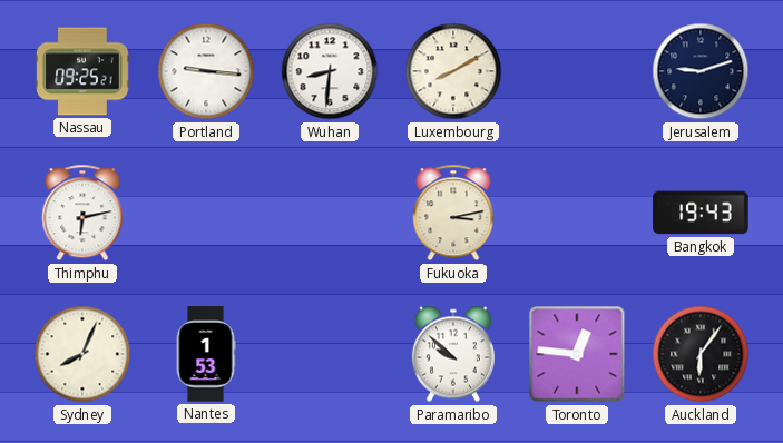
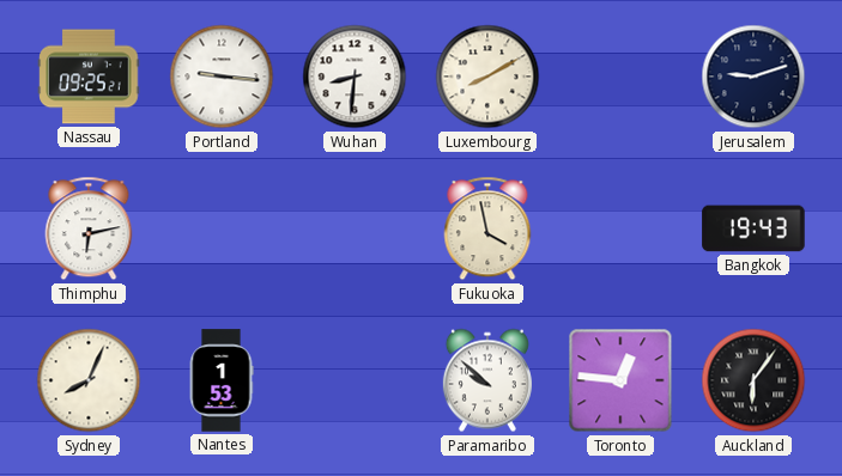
Fukuoka: 3:13 -> 3:58
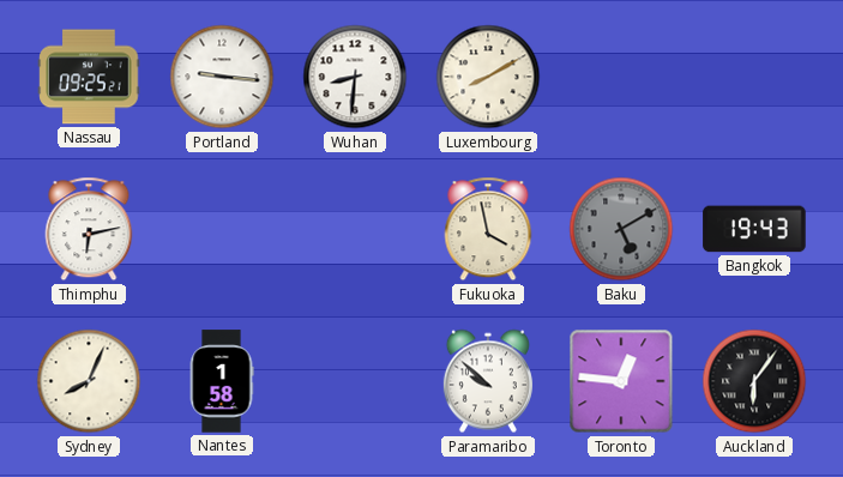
Jerusalem: 9:12 -> none
Baku: none -> 5:10
Nantes: 1:53 -> 1:58
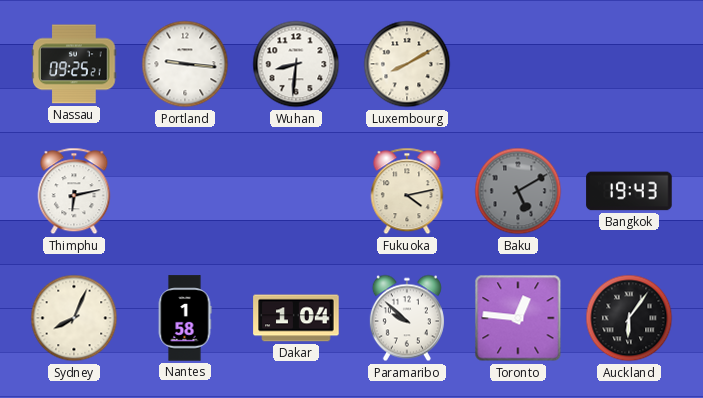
Fukuoka: 3:58 -> 4:13
Dakar: none -> 1:04
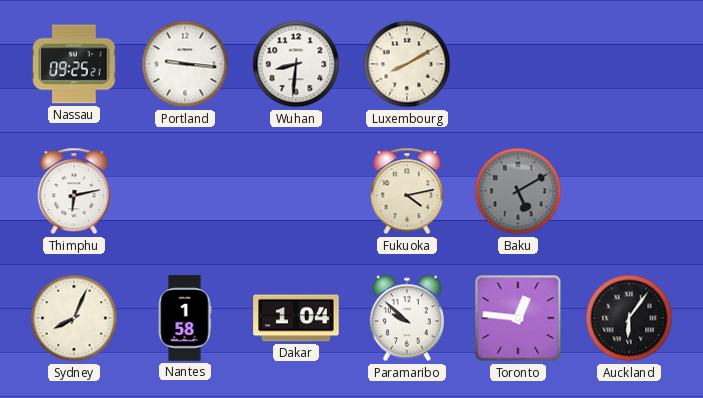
Bangkok: 19:43 -> none
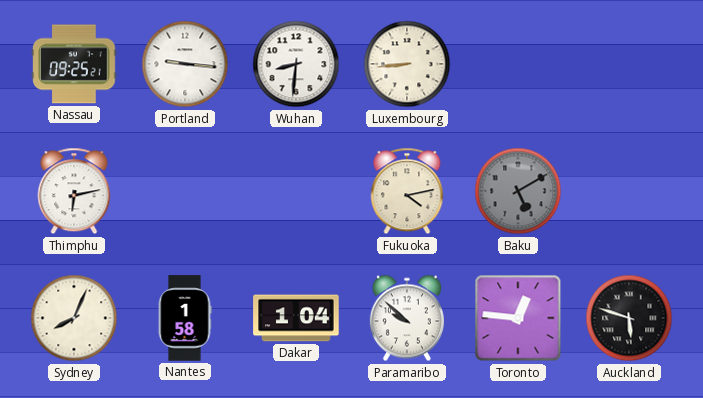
Luxembourg: 8:10 -> 8:44
Auckland: 6:06 -> 5:48
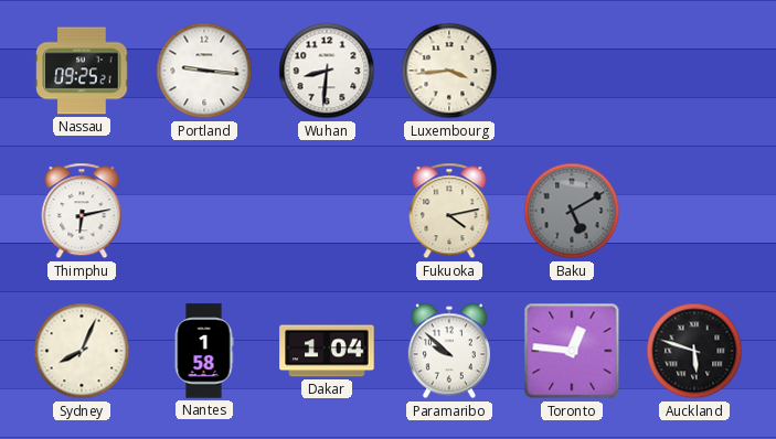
Luxembourg: 8:44 -> 3:44
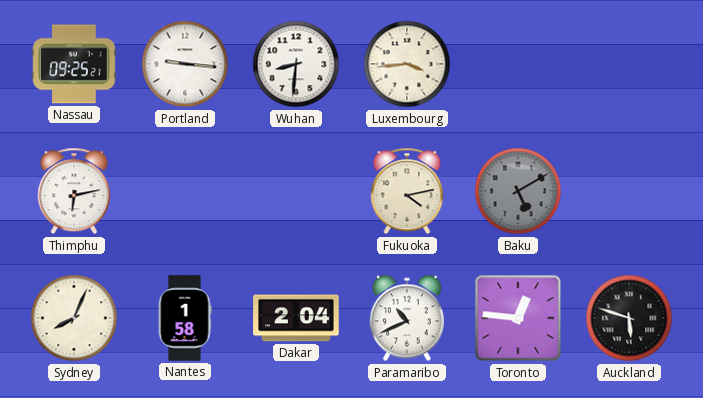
Dakar: 1:04 -> 2:04
Paramaribo: 9:52 -> 10:41
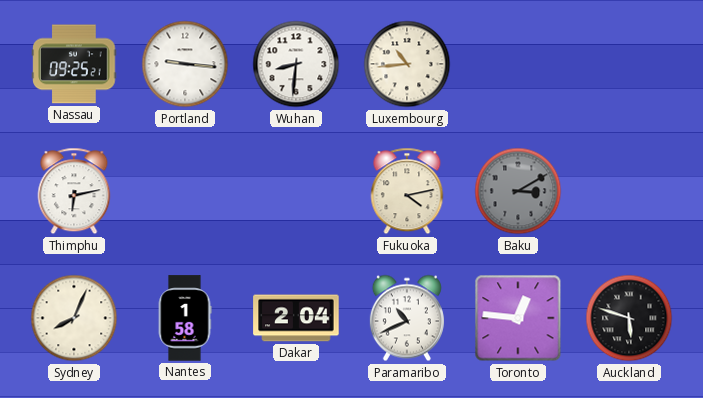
Luxembourg: 3:44 -> 10:44
Baku: 5:10 -> 3:10
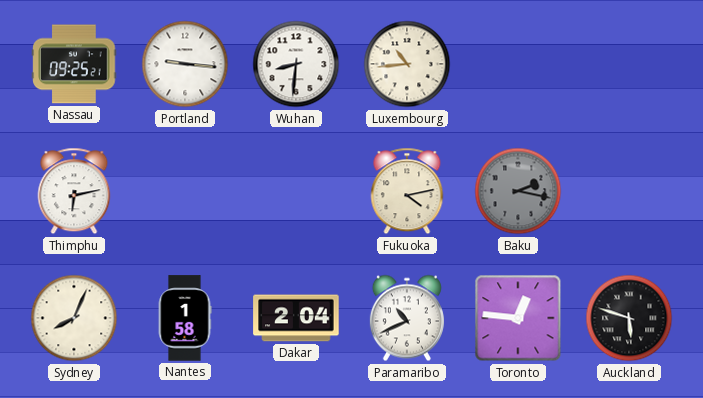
Baku: 3:10 -> 2:17
